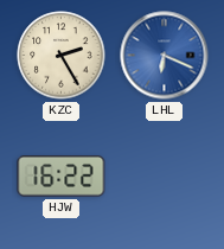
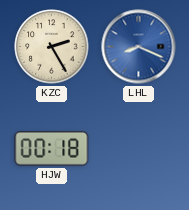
LHL: 6:19 -> 8:19
HJW: 16:22 -> 00:18
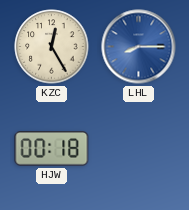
KZC: 2:25 -> 12:25
LHL: 8:19 -> 8:15
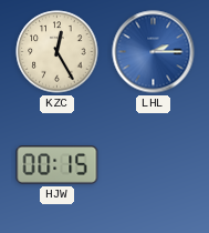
LHL: 8:15 -> 2:15
HJW: 00:18 -> 00:15
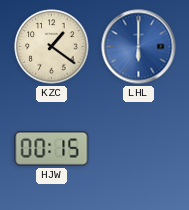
KZC: 12:25 -> 1:21
LHL: 2:15 -> 6:00
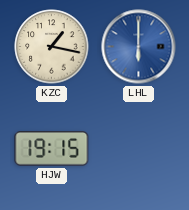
KZC: 1:21 -> 1:17
HJW: 00:15 -> 19:15
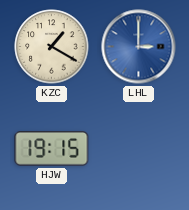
KZC: 1:17 -> 1:20
LHL: 6:00 -> 3:00
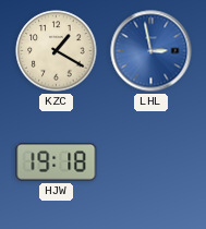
LHL: 3:00 -> 2:58
HJW: 19:15 -> 19:18
